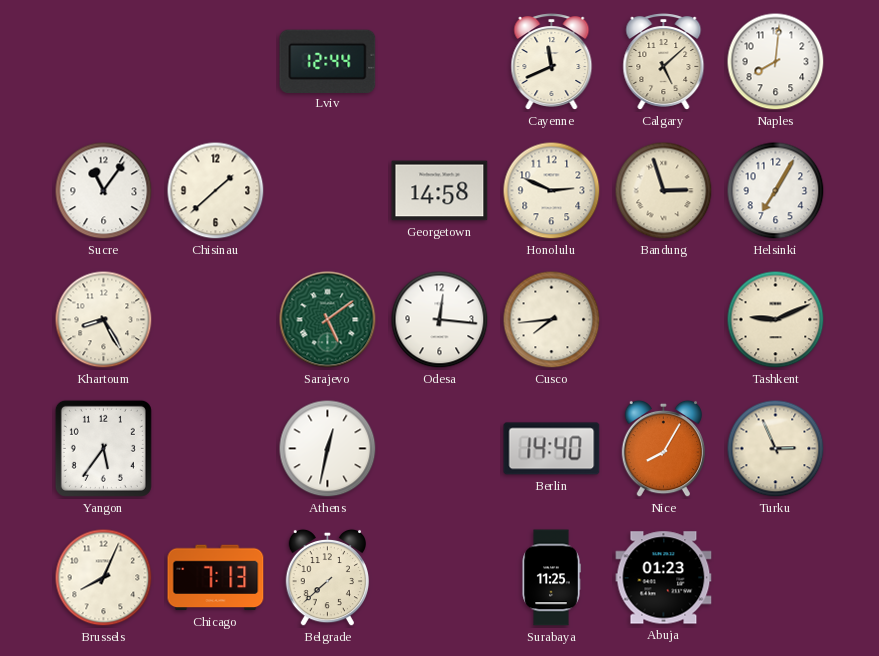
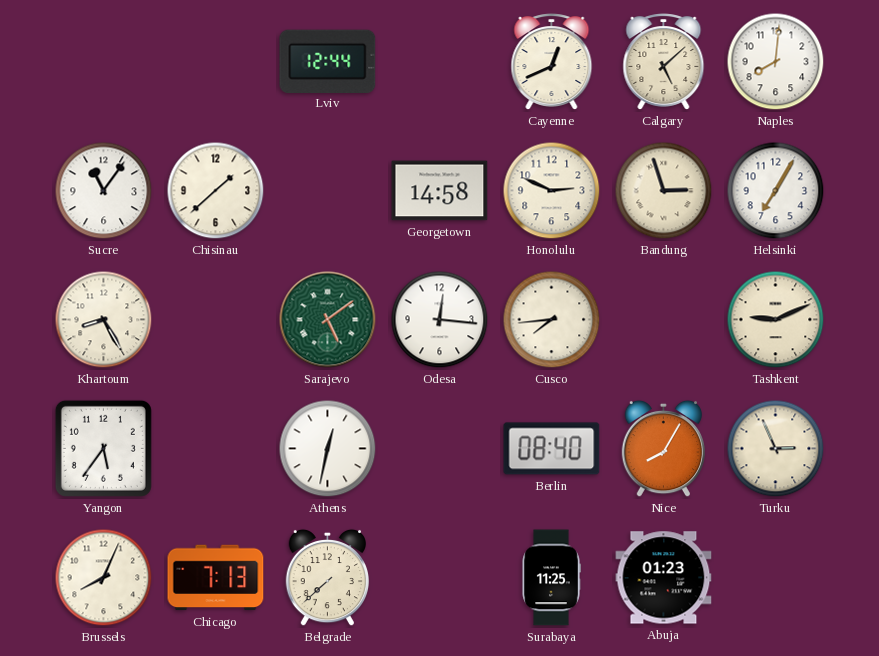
Cayenne: 11:41 -> 12:41
Berlin: 14:40 -> 08:40
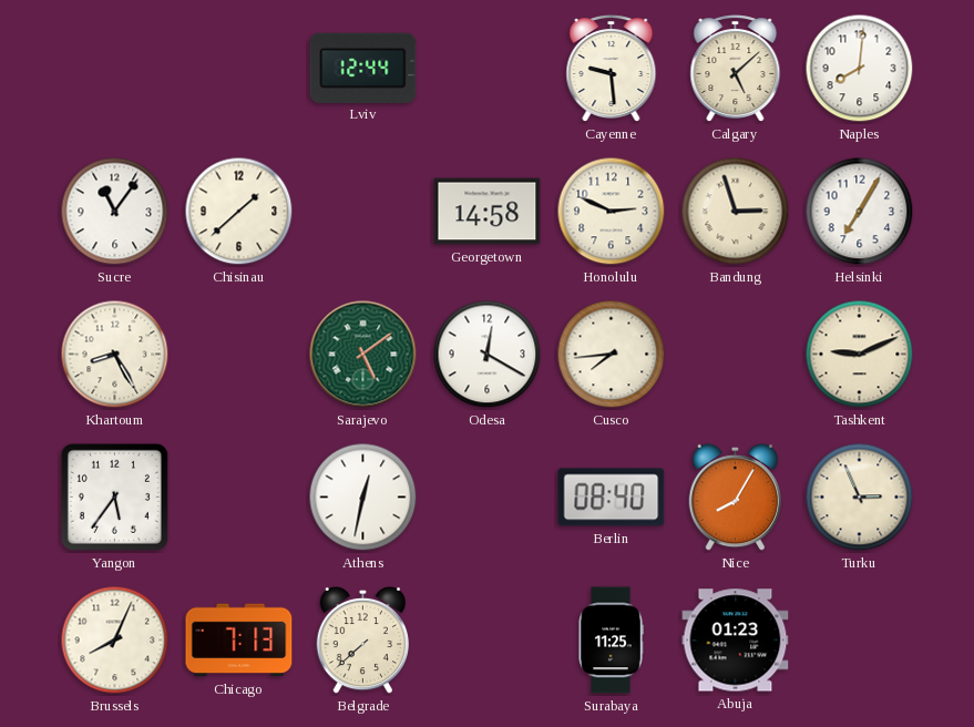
Cayenne: 12:41 -> 9:29
Odesa: 12:16 -> 12:20
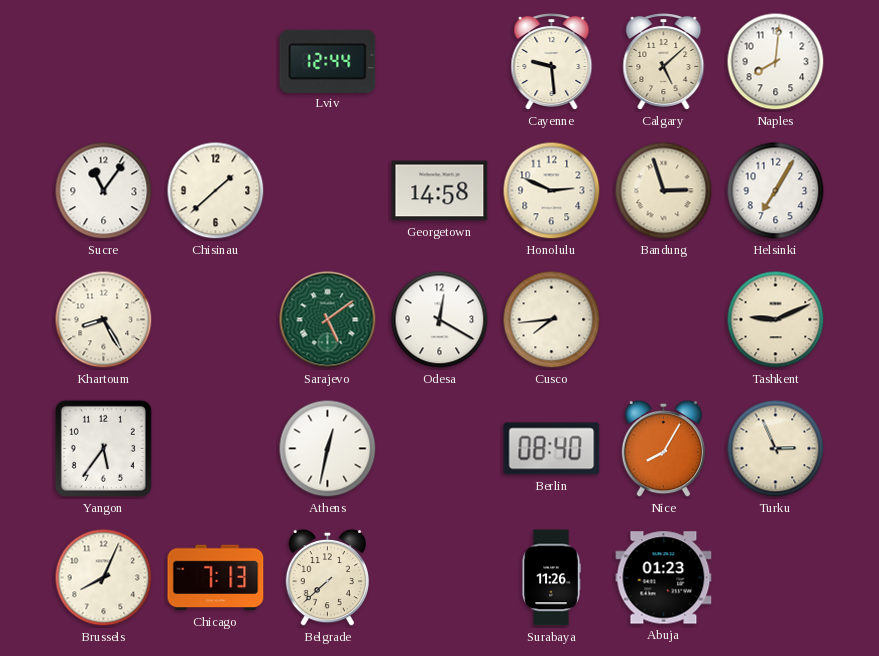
Surabaya: 11:25 -> 11:26
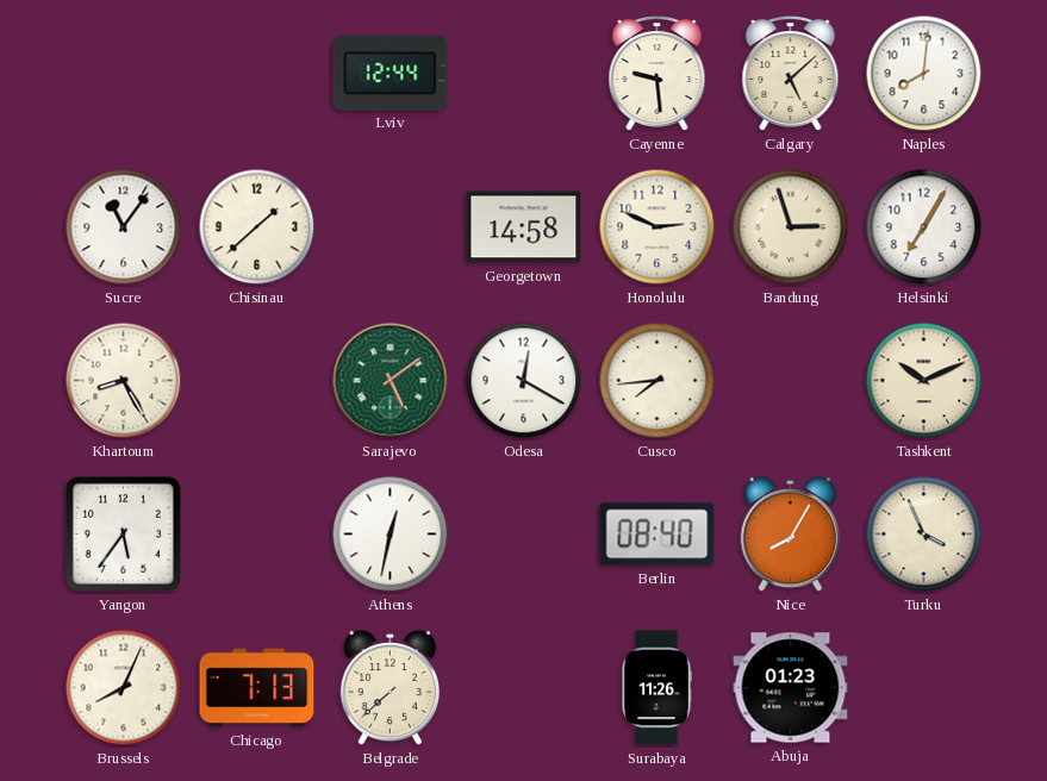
Tashkent: 9:11 -> 10:11
Turku: 2:56 -> 3:56
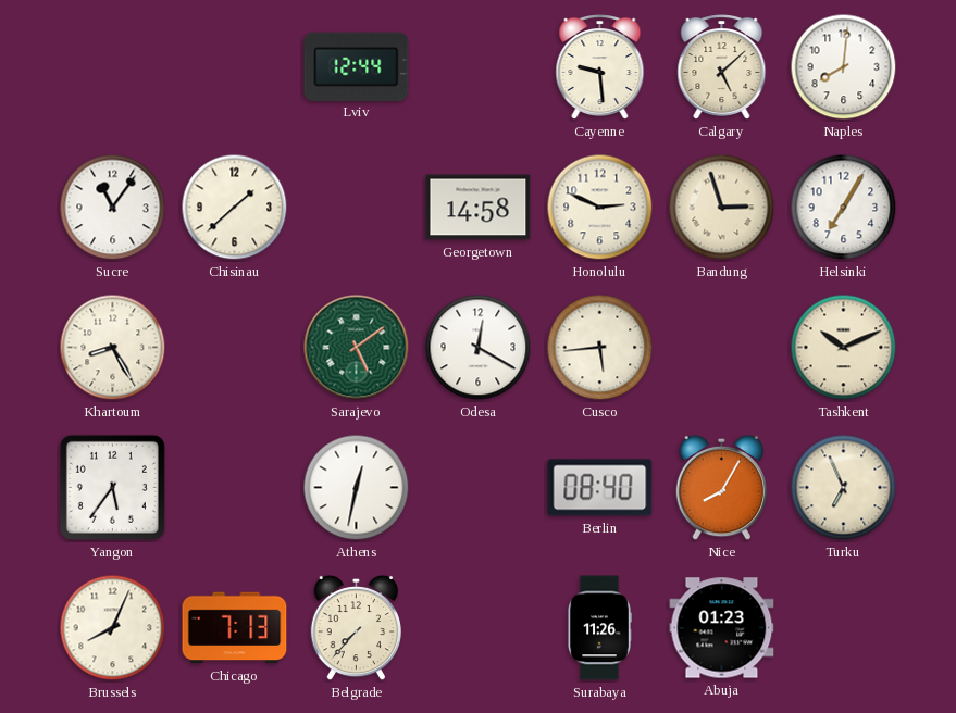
Cusco: 7:44 -> 5:44
Turku: 3:56 -> 6:56
Belgrade: 7:38 -> 7:37
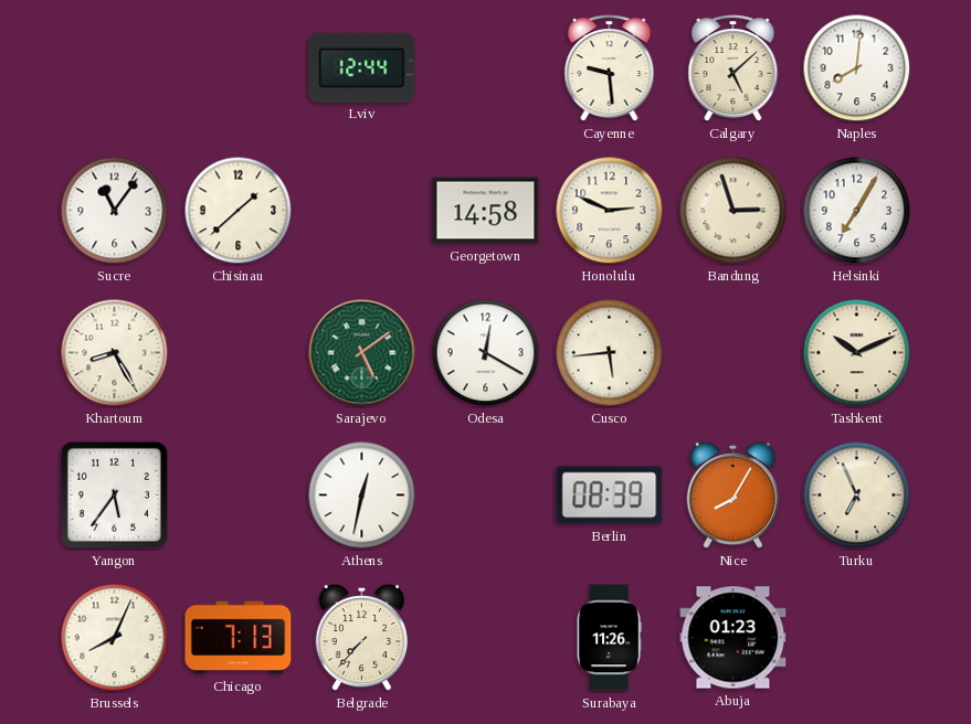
Berlin: 08:40 -> 08:39
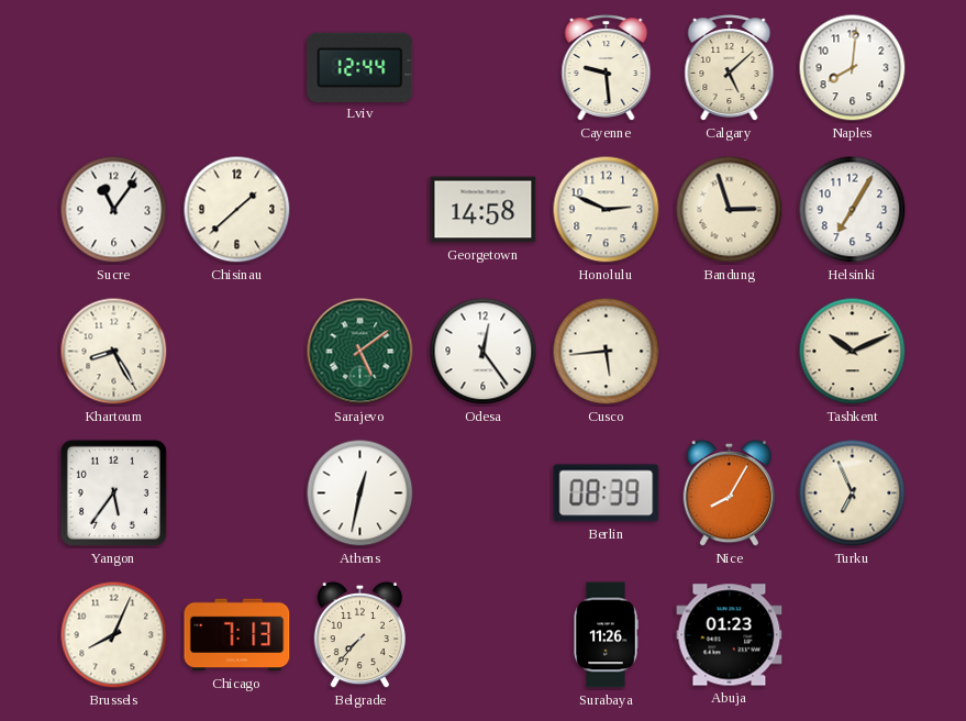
Odesa: 12:20 -> 12:24
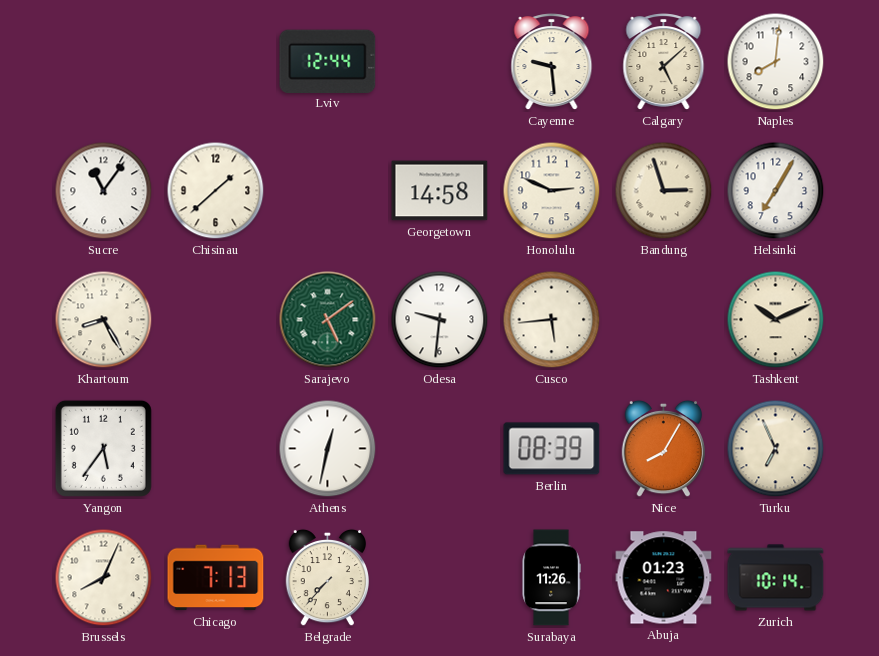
Odesa: 12:24 -> 9:31
Zurich: none -> 10:14
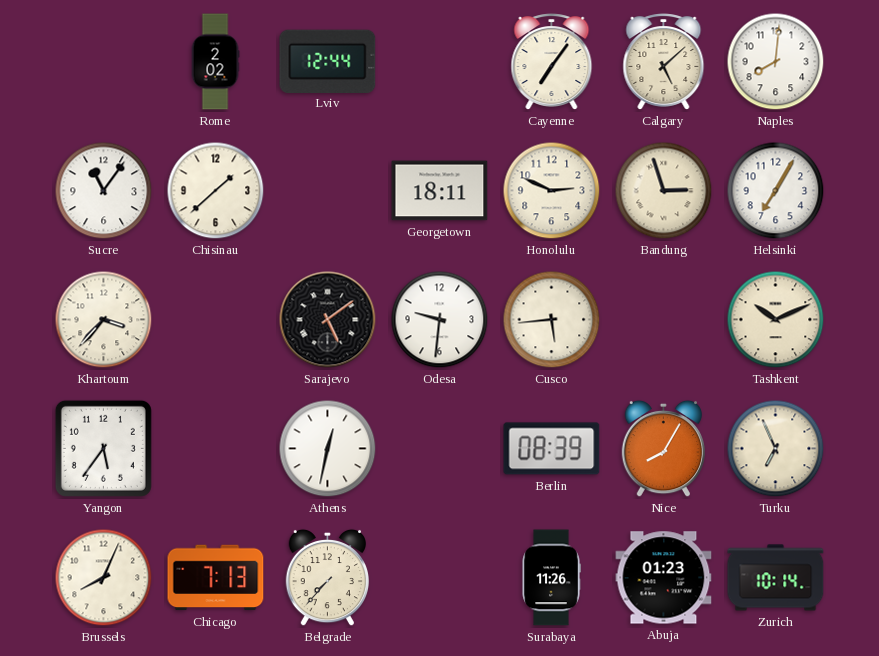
Rome: none -> 2:02
Cayenne: 9:29 -> 7:06
Georgetown: 14:58 -> 18:11
Khartoum: 8:25 -> 3:37
Sarajevo dial: green -> black
